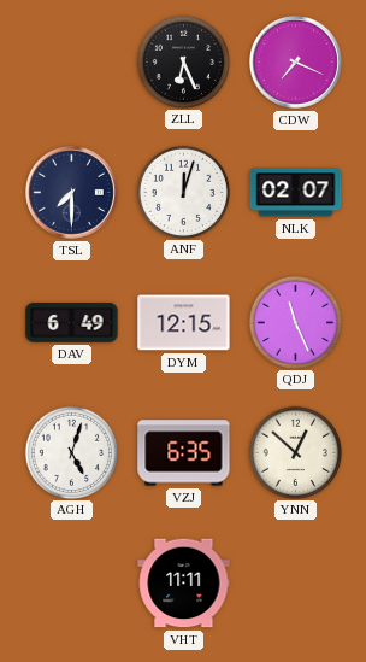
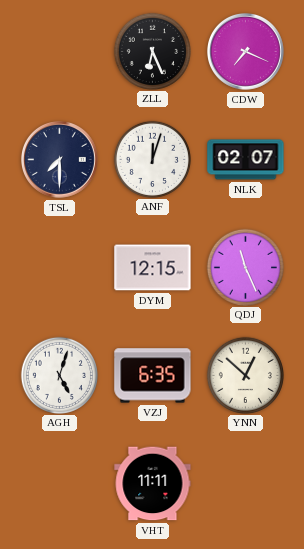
DAV: 6:49 -> none
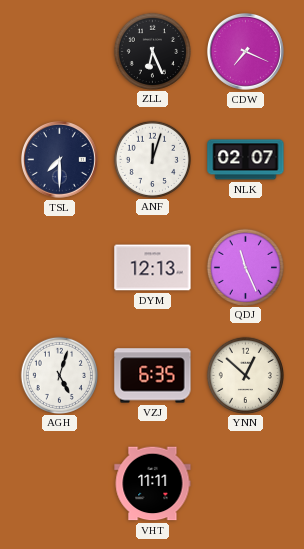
DYM: 12:15 -> 12:13
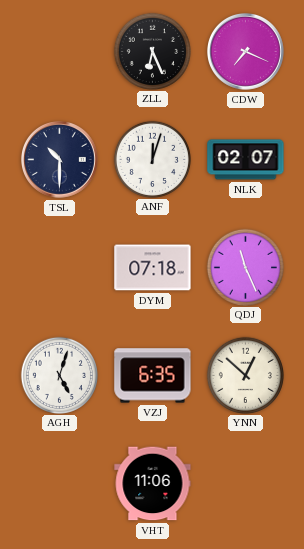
TSL: 7:30 -> 10:30
DYM: 12:13 -> 07:18
VHT: 11:11 -> 11:06
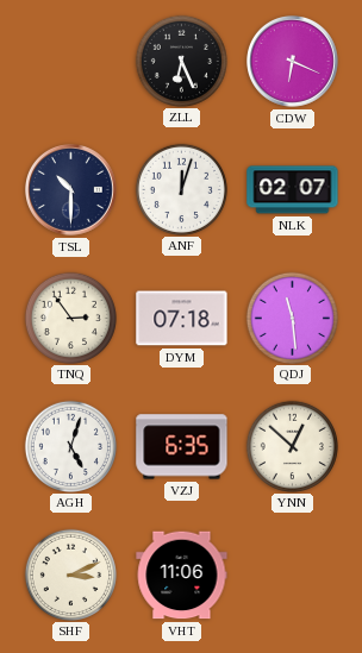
CDW: 7:19 -> 6:19
TNQ: none -> 2:54
QDJ: 11:26 -> 11:29
SHF: none -> 3:11
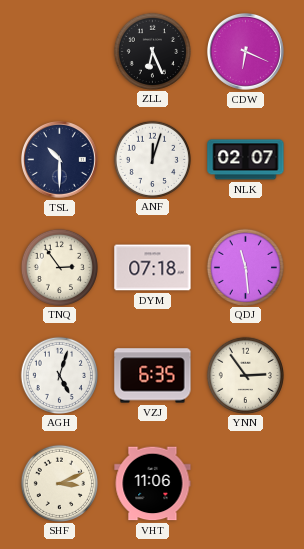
YNN: 12:52 -> 2:54
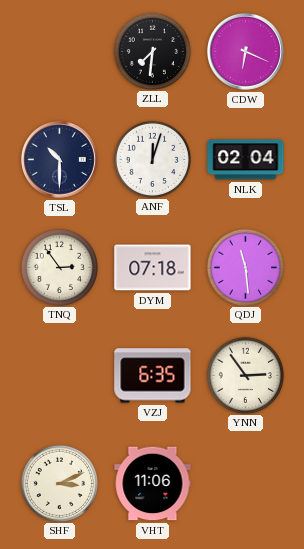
ZLL: 6:26 -> 7:31
NLK: 02:07 -> 02:04
AGH: 5:03 -> none
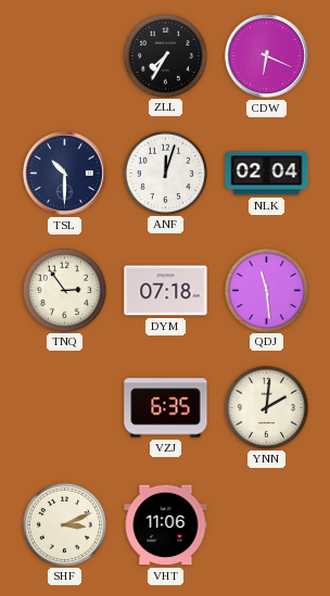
ZLL: 7:31 -> 7:35
YNN: 2:54 -> 2:01
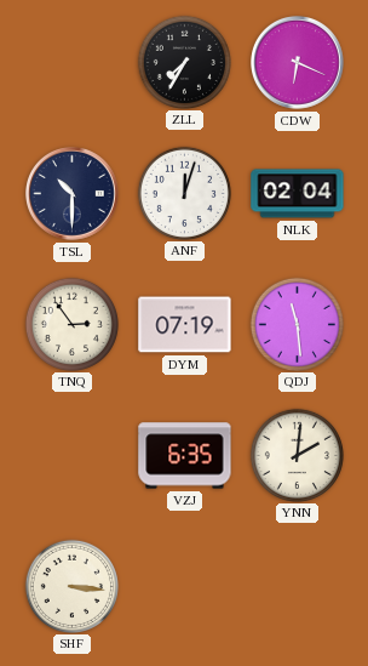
DYM: 07:18 -> 07:19
SHF: 3:11 -> 3:16
VHT: 11:06 -> none
